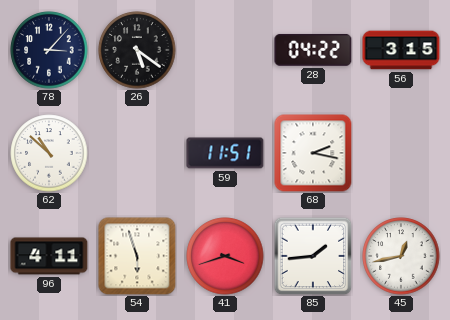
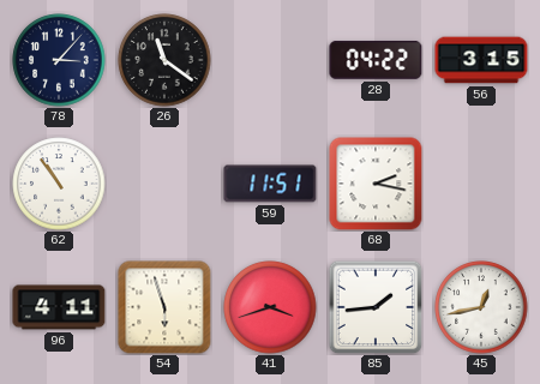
26: 5:21 -> 11:21
62: 10:52 -> 10:54
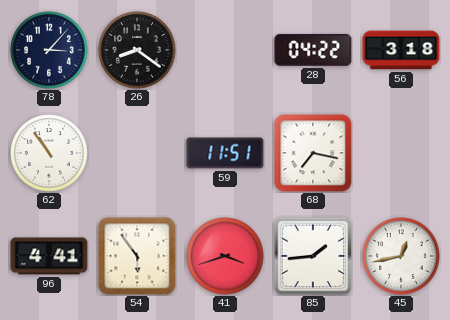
26: 11:21 -> 8:21
56: 3:15 -> 3:18
68: 2:17 -> 7:17
96: 4:11 -> 4:41
54: 5:57 -> 5:54
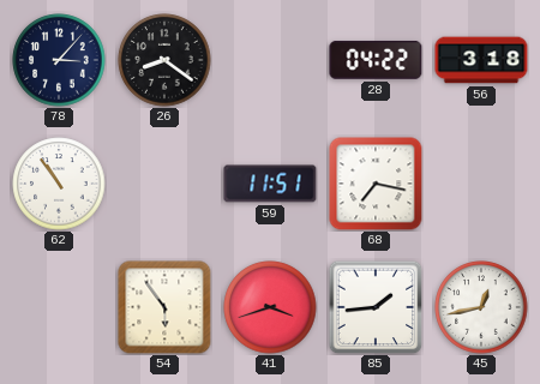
96: 4:41 -> none
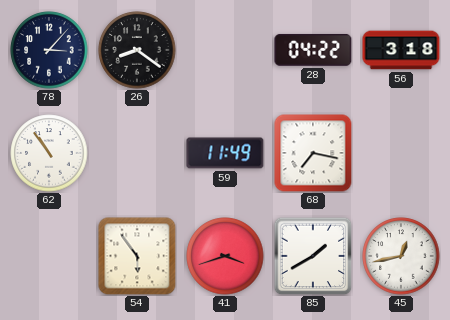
59: 11:51 -> 11:49
85: 1:44 -> 1:40
